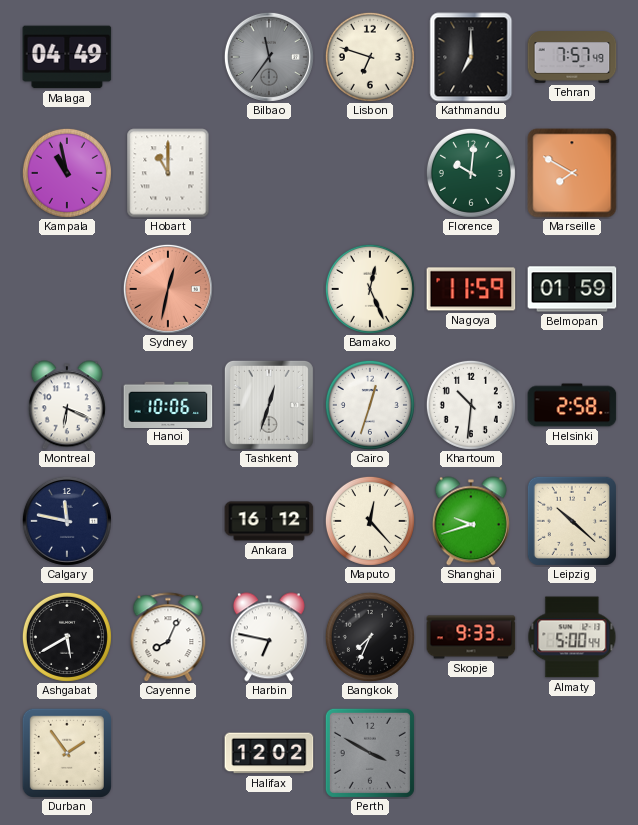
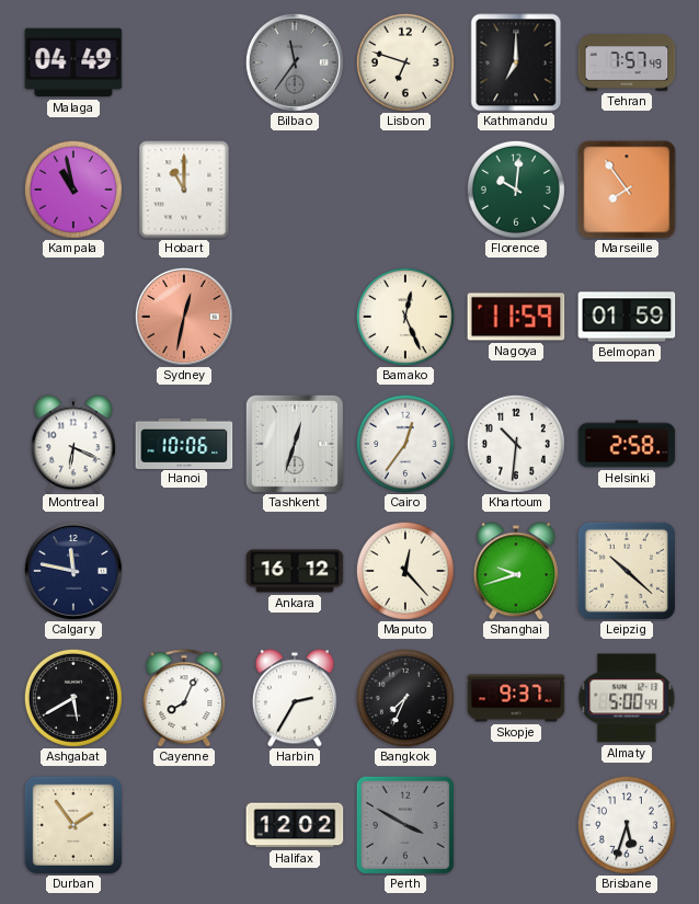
Marseille: 7:50 -> 7:54
Cairo: 12:33 -> 12:36
Harbin: 6:47 -> 2:35
Skopje: 9:33 -> 9:37
Brisbane: none -> 5:33
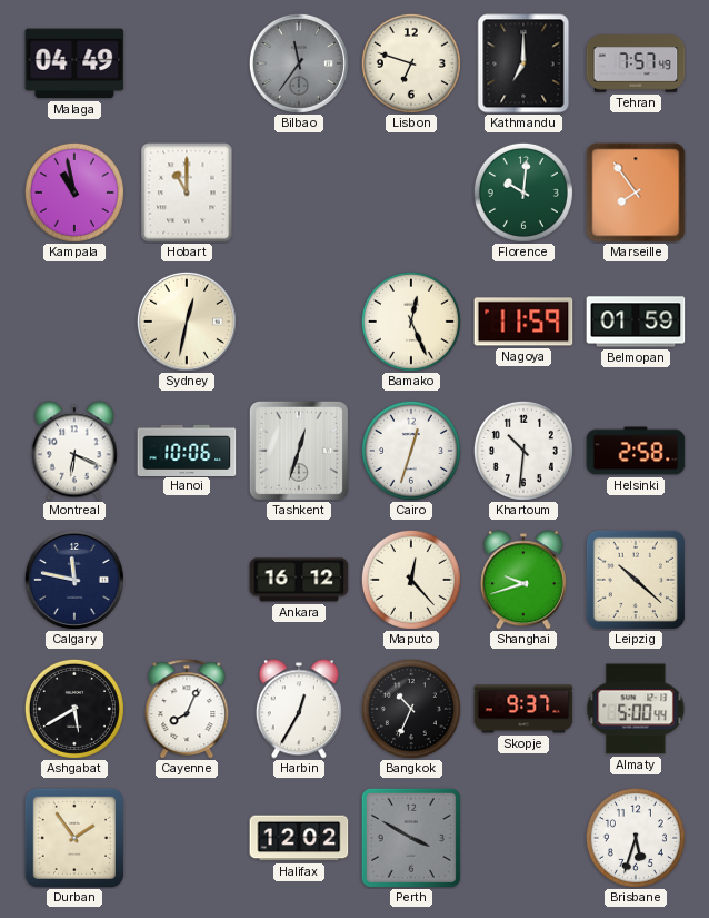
Sydney dial: salmon -> cream
Cairo: 12:36 -> 12:33
Harbin: 2:35 -> 12:35
Bangkok: 7:34 -> 10:34
